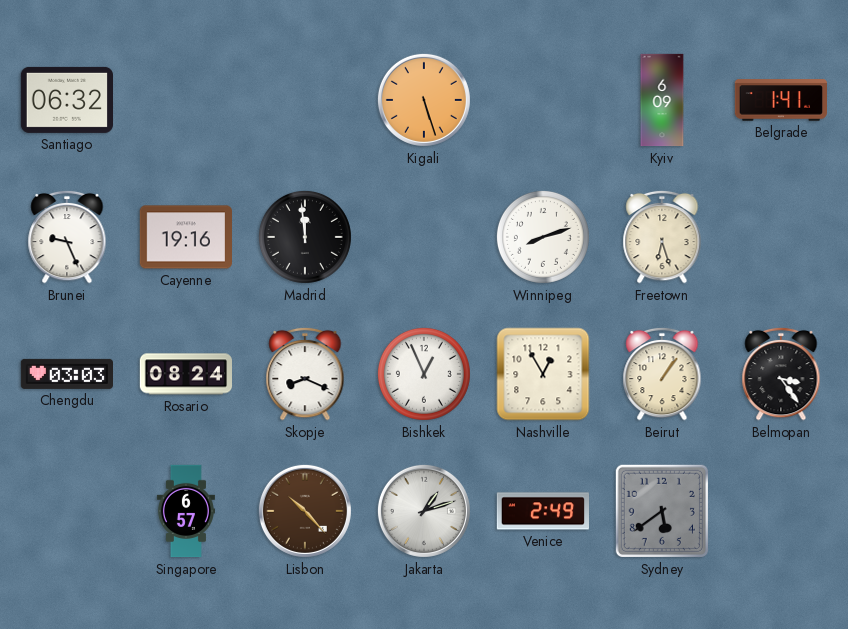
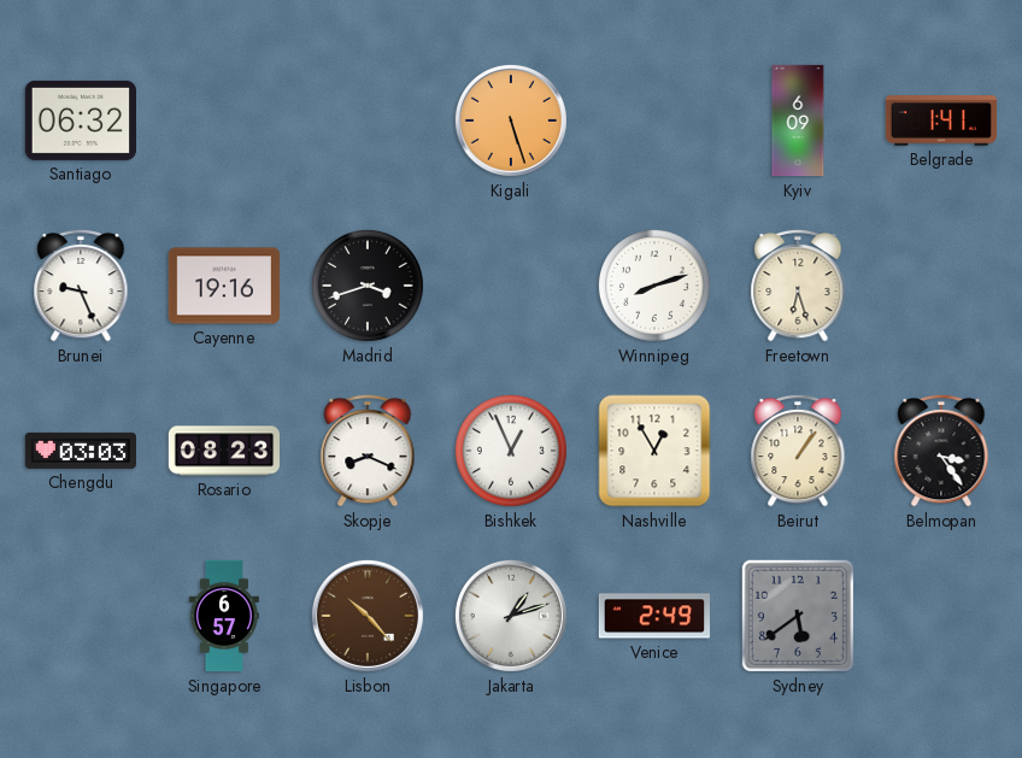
Madrid: 11:59 -> 3:42
Rosario: 08:24 -> 08:23
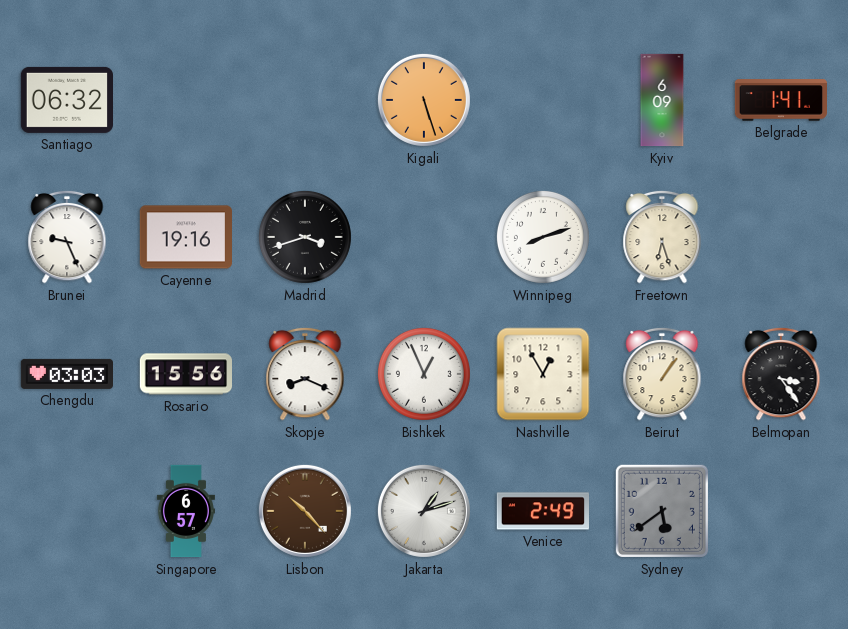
Rosario: 08:23 -> 15:56
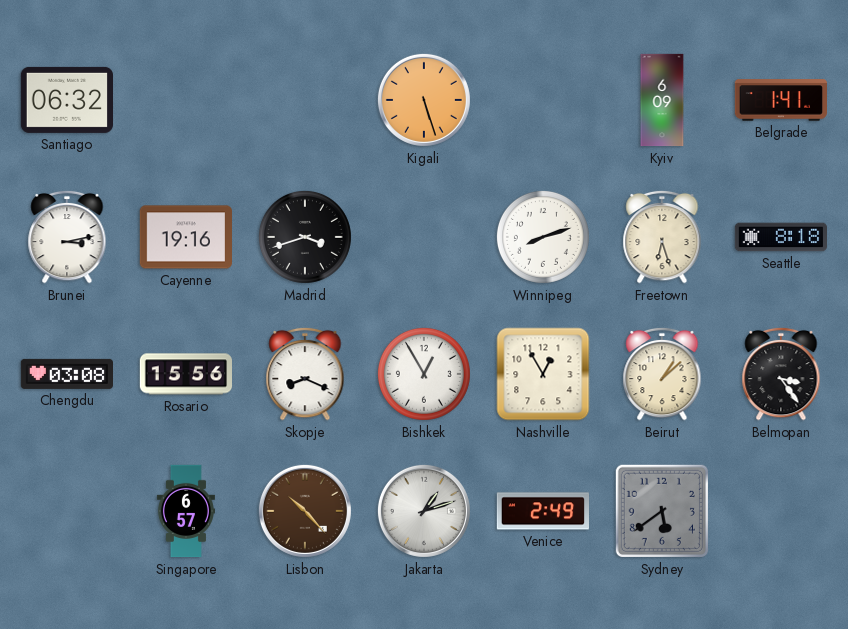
Brunei: 9:26 -> 3:13
Seattle: none -> 8:18
Chengdu: 03:03 -> 03:08
Bishkek: 12:56 -> 12:55
Beirut: 1:06 -> 1:08
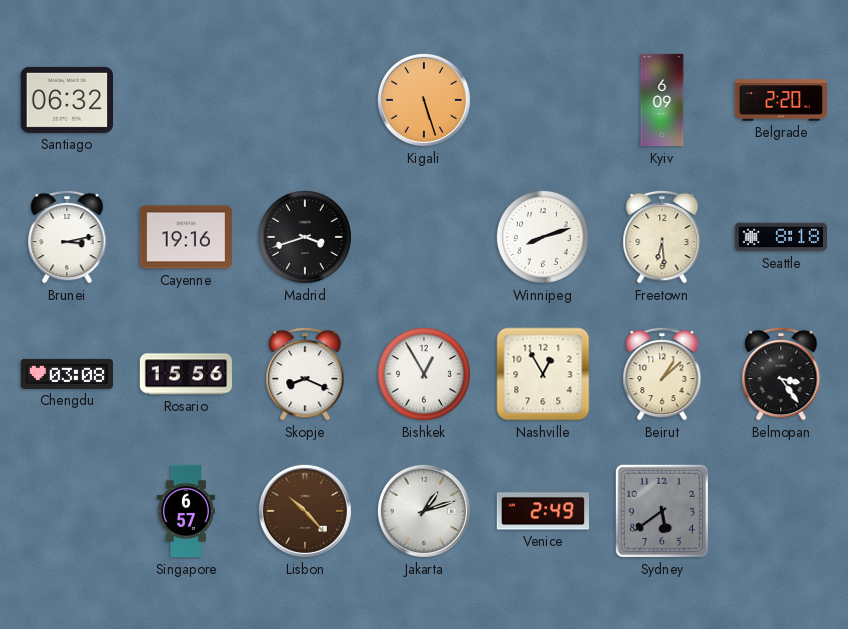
Belgrade: 1:41 -> 2:20
Freetown: 6:27 -> 6:29
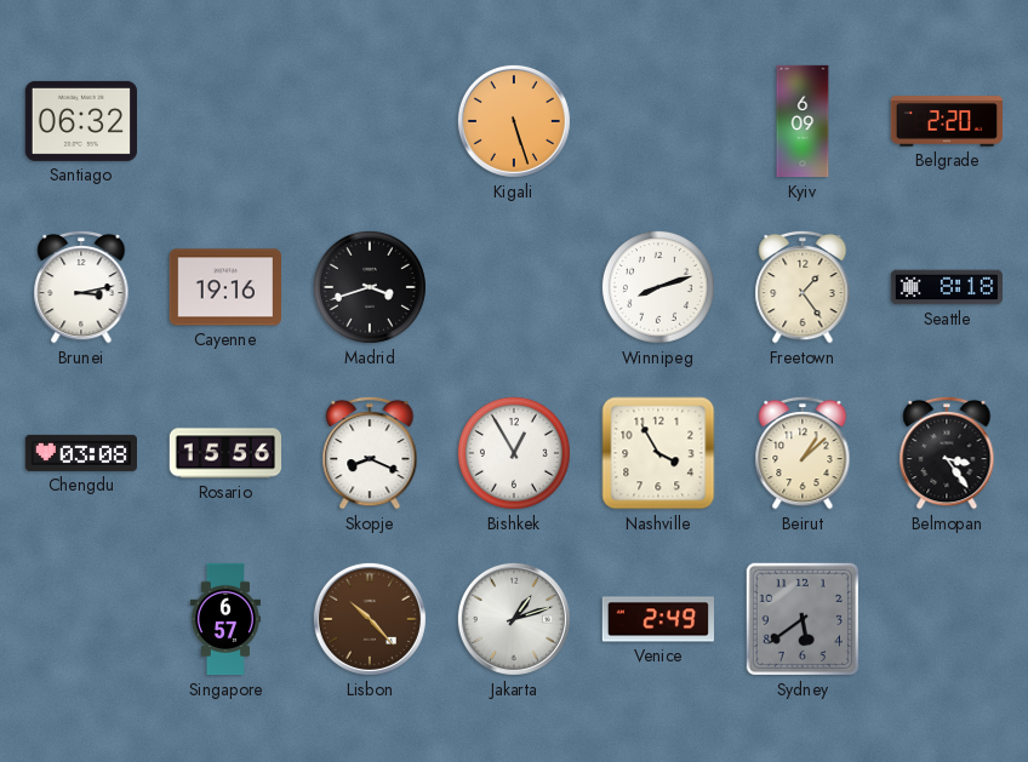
Freetown: 6:29 -> 1:24
Nashville: 12:55 -> 3:55
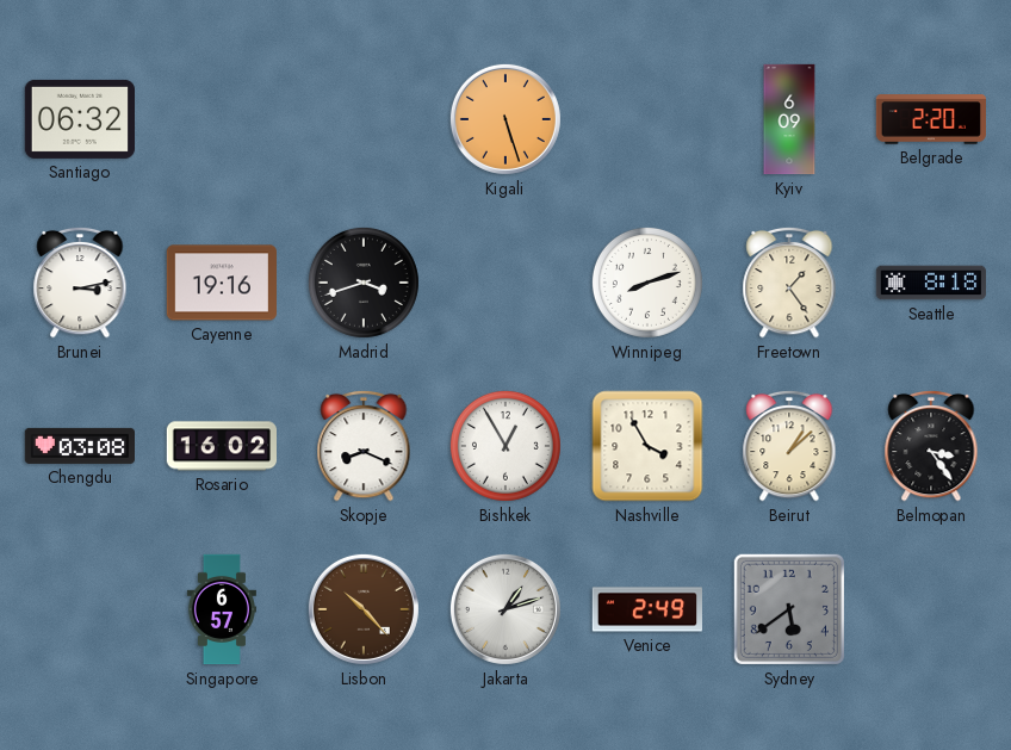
Rosario: 15:56 -> 16:02
